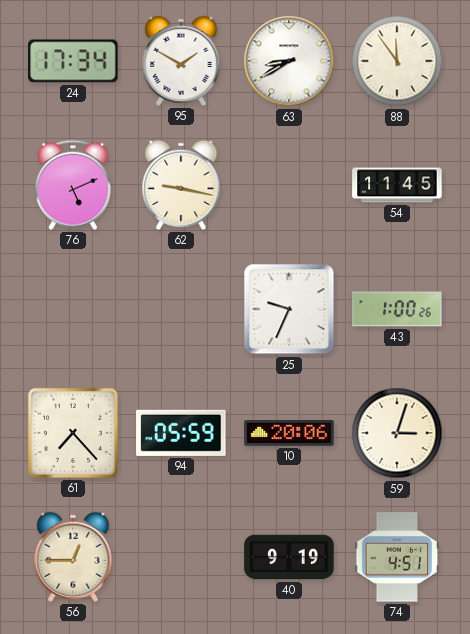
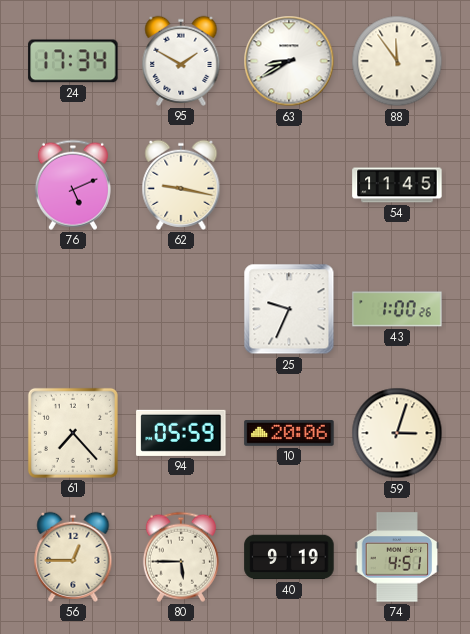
80: none -> 5:45
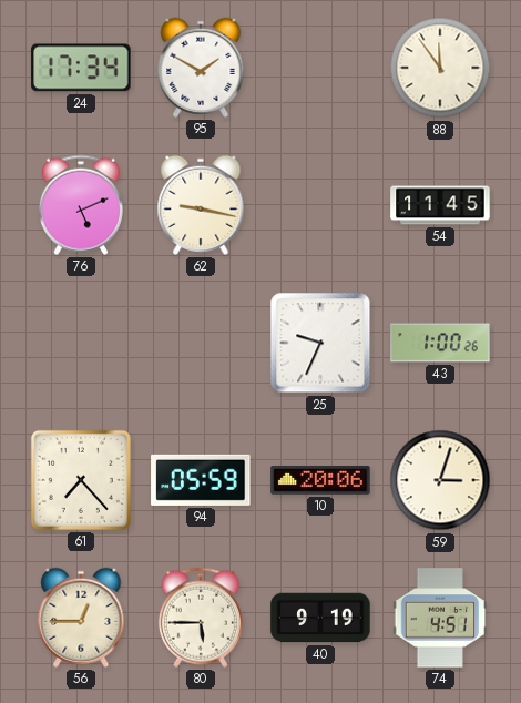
63: 8:40 -> none
